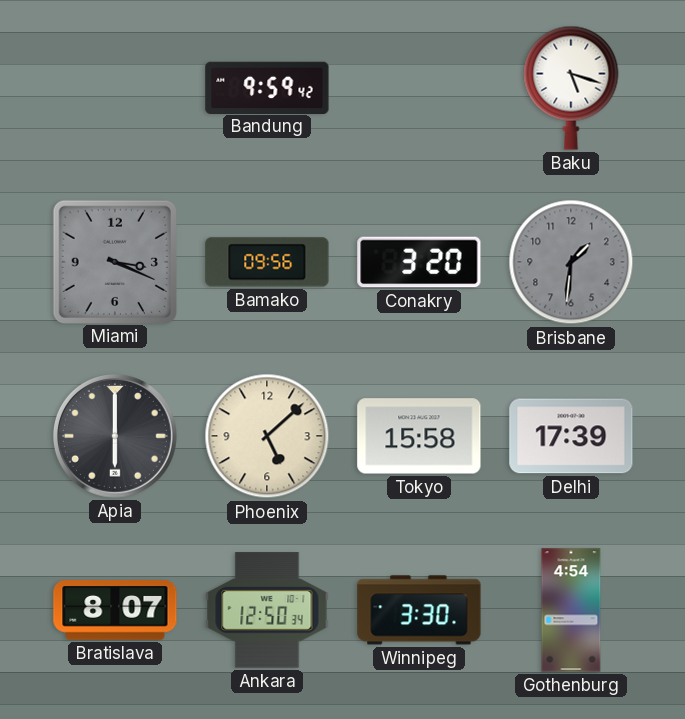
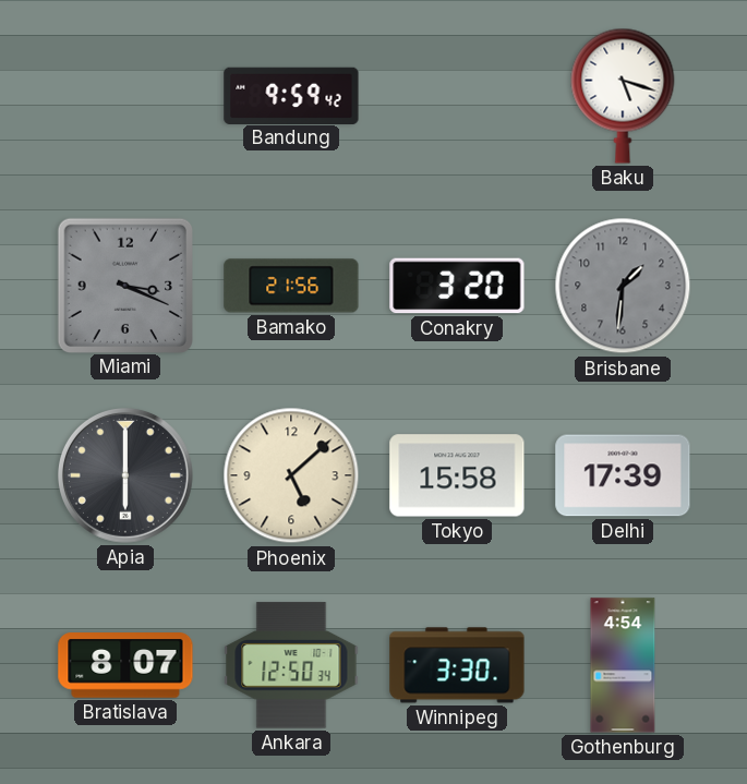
Bamako: 09:56 -> 21:56
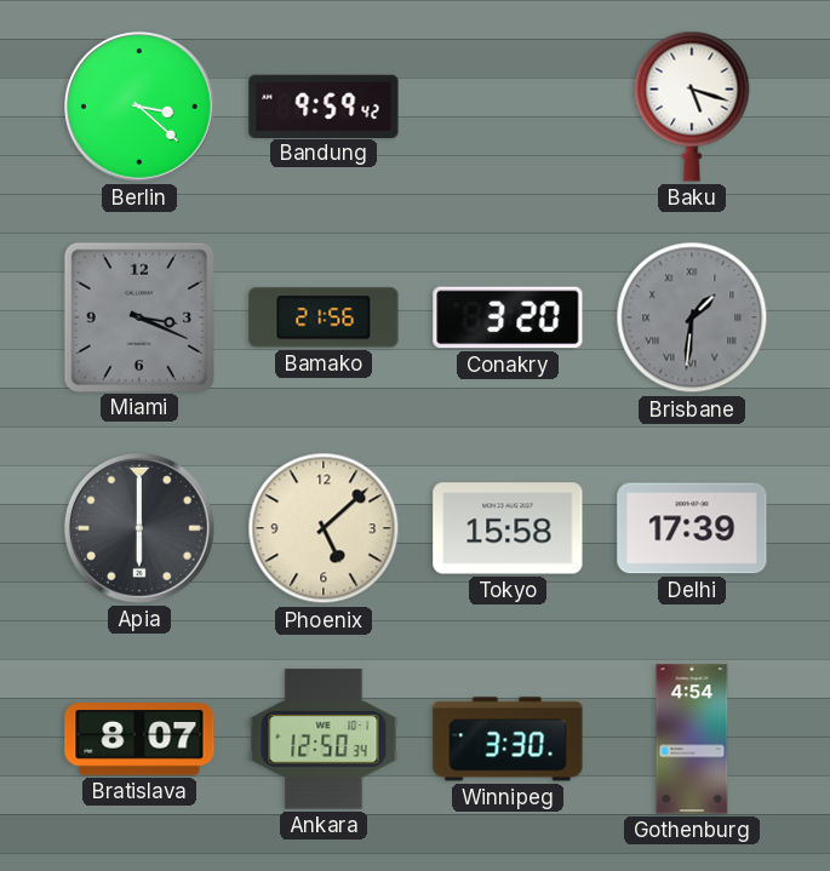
Berlin: none -> 3:22
Brisbane numerals: Arabic -> Roman
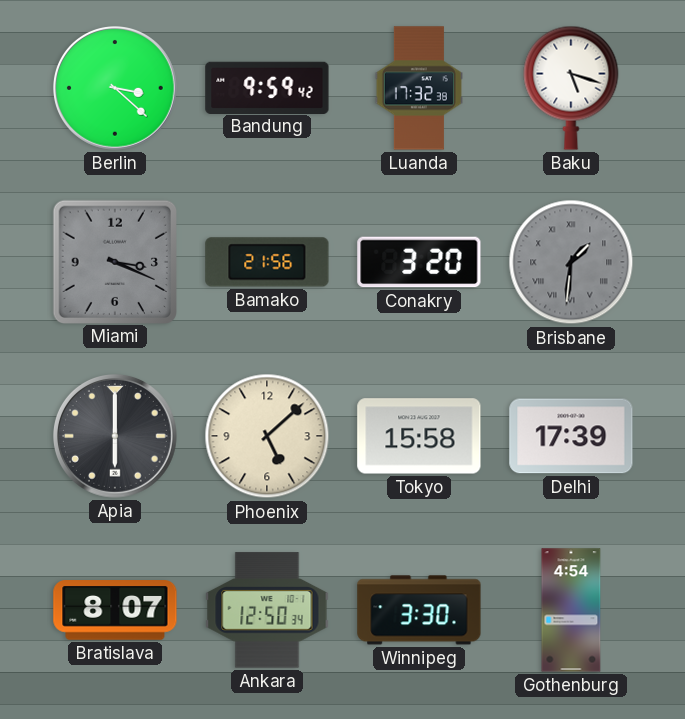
Luanda: none -> 17:32
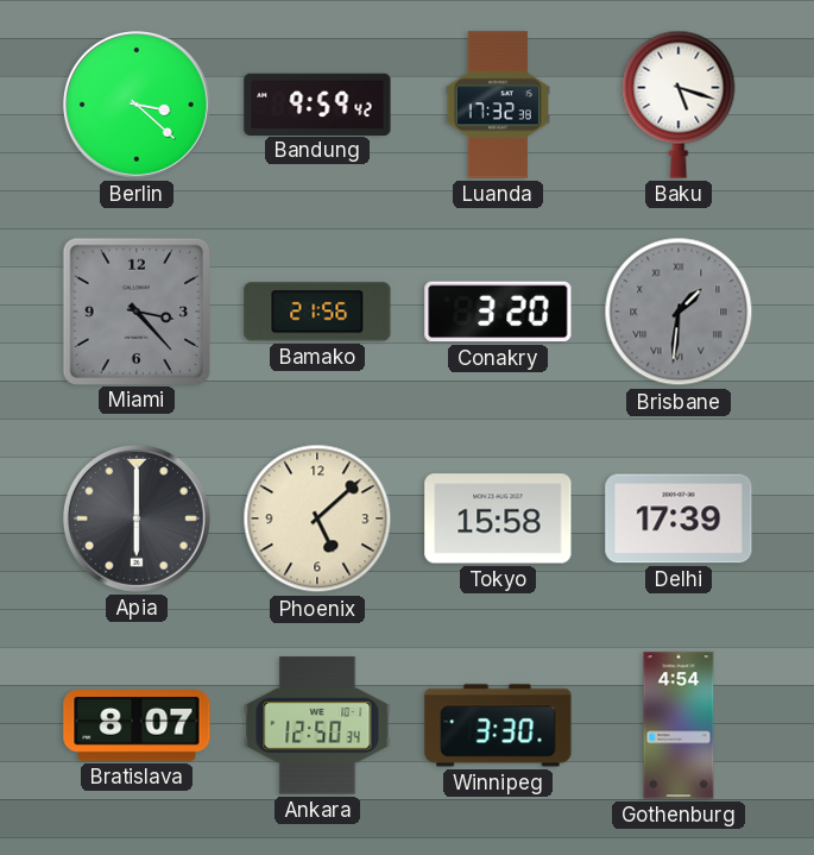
Miami: 3:19 -> 3:23
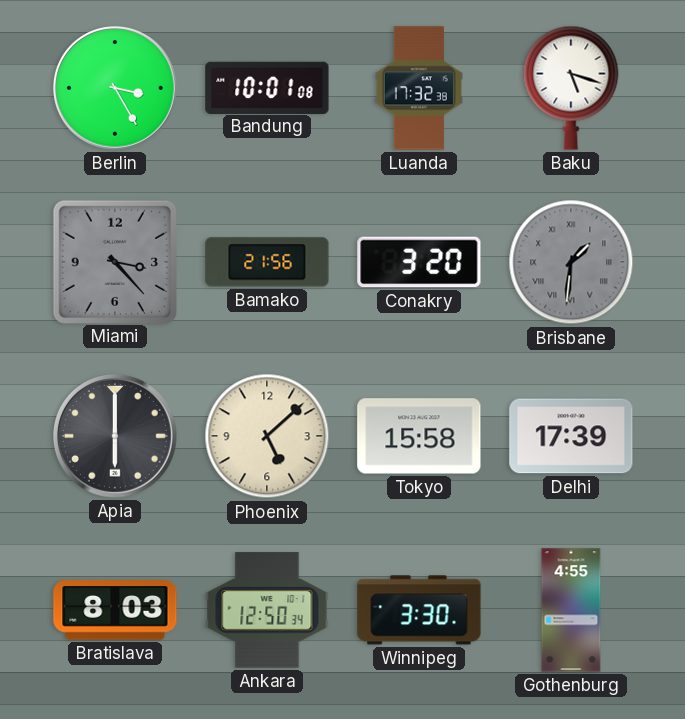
Berlin: 3:22 -> 3:25
Bandung: 9:59 -> 10:01
Bratislava: 8:07 -> 8:03
Gothenburg: 4:54 -> 4:55
